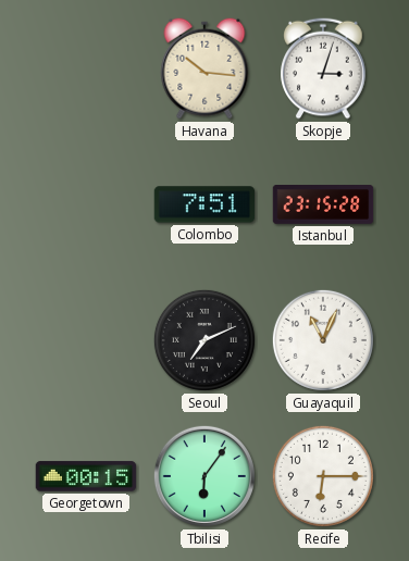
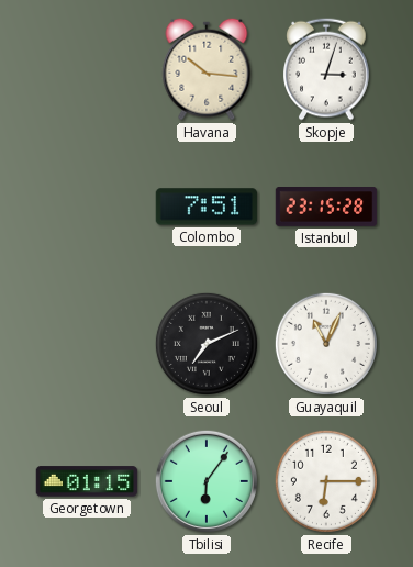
Georgetown: 00:15 -> 01:15
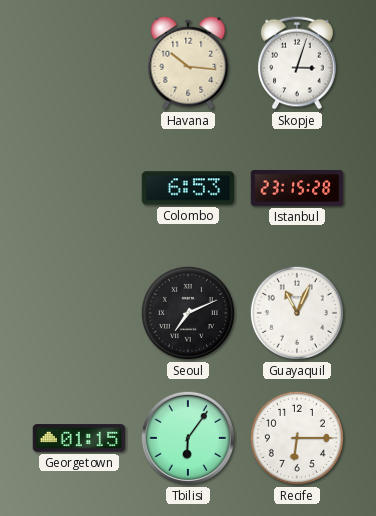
Colombo: 7:51 -> 6:53
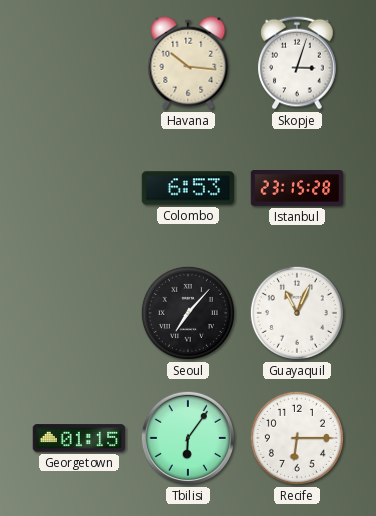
Seoul: 7:11 -> 7:07
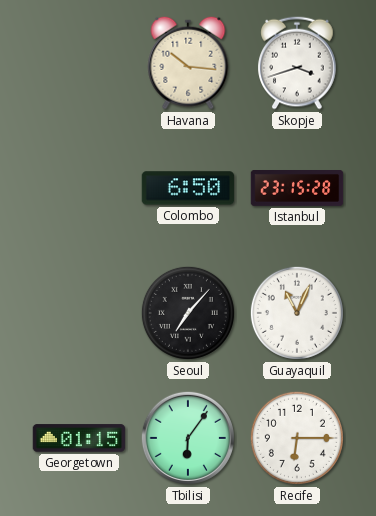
Skopje: 3:03 -> 3:42
Colombo: 6:53 -> 6:50
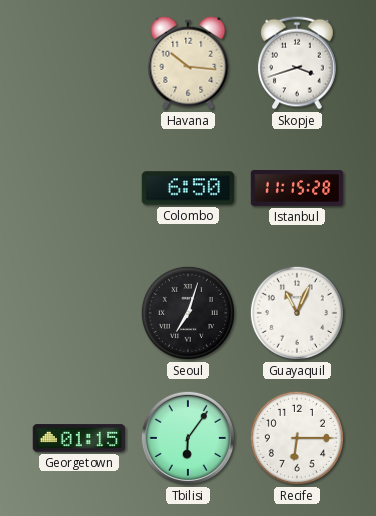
Istanbul: 23:15 -> 11:15
Seoul: 7:07 -> 7:03
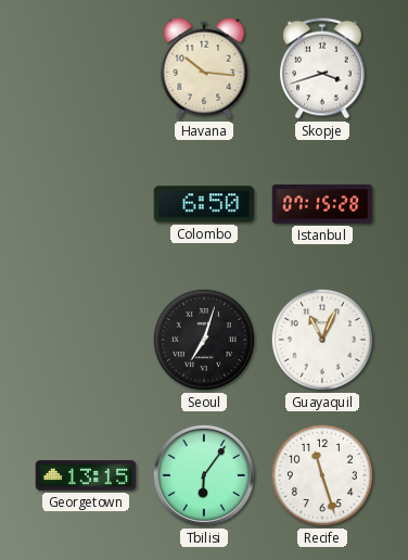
Istanbul: 11:15 -> 07:15
Georgetown: 01:15 -> 13:15
Recife: 6:15 -> 11:27
